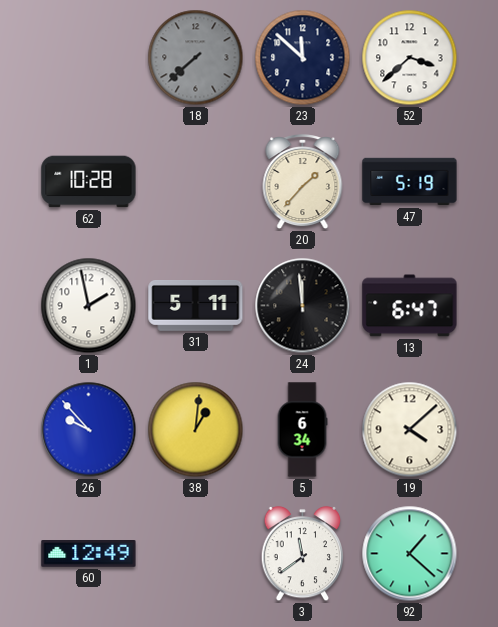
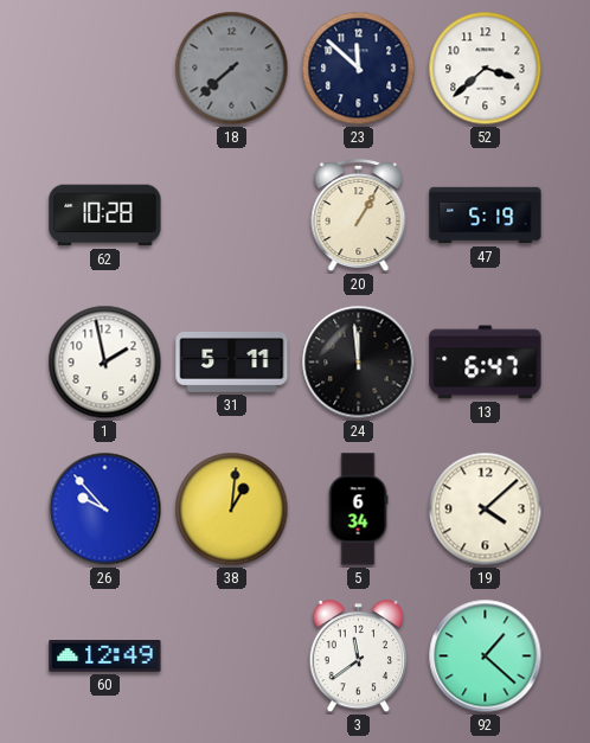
20: 1:37 -> 1:05
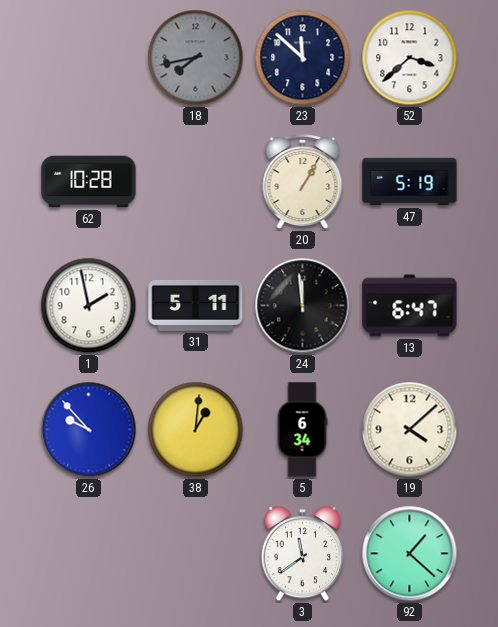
18: 7:38 -> 7:43
60: 12:49 -> none
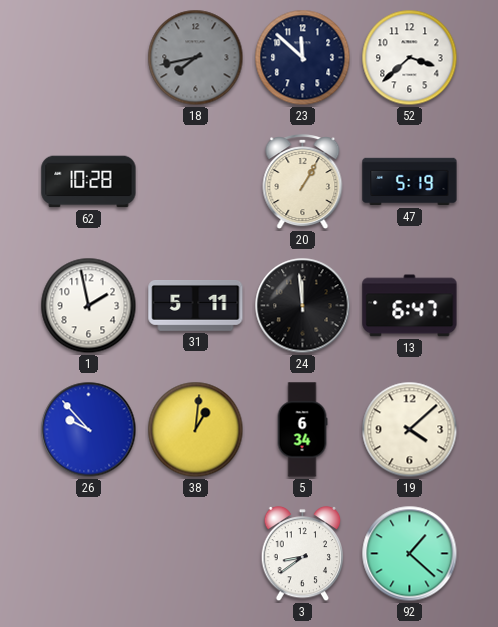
3: 11:39 -> 8:39
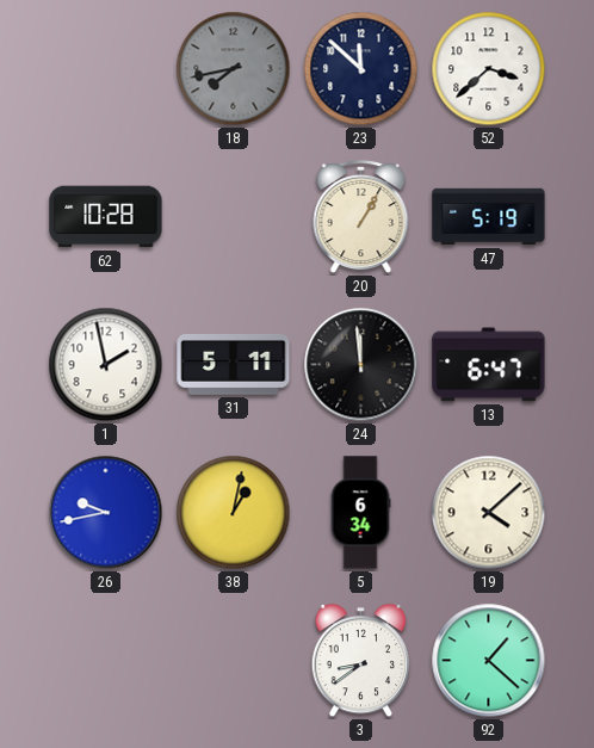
26: 9:53 -> 9:43
38: 1:01 -> 1:02
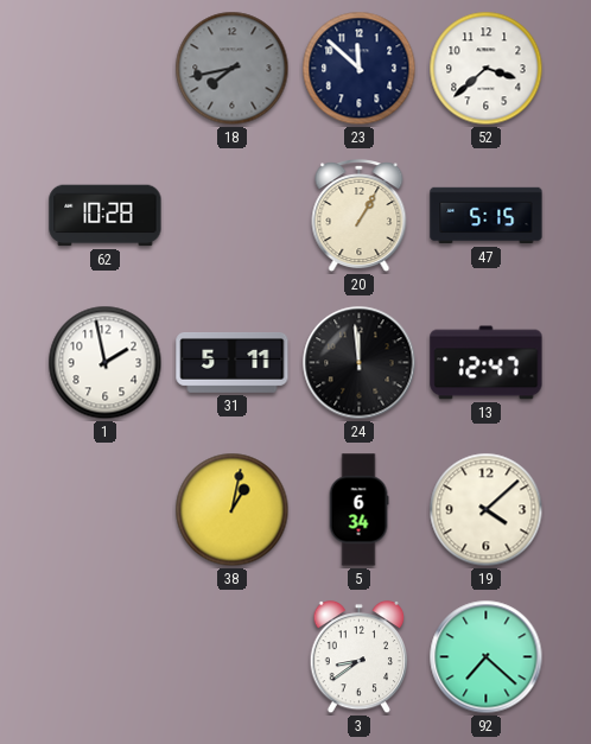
47: 5:19 -> 5:15
13: 6:47 -> 12:47
26: 9:43 -> none
92: 1:22 -> 7:22
